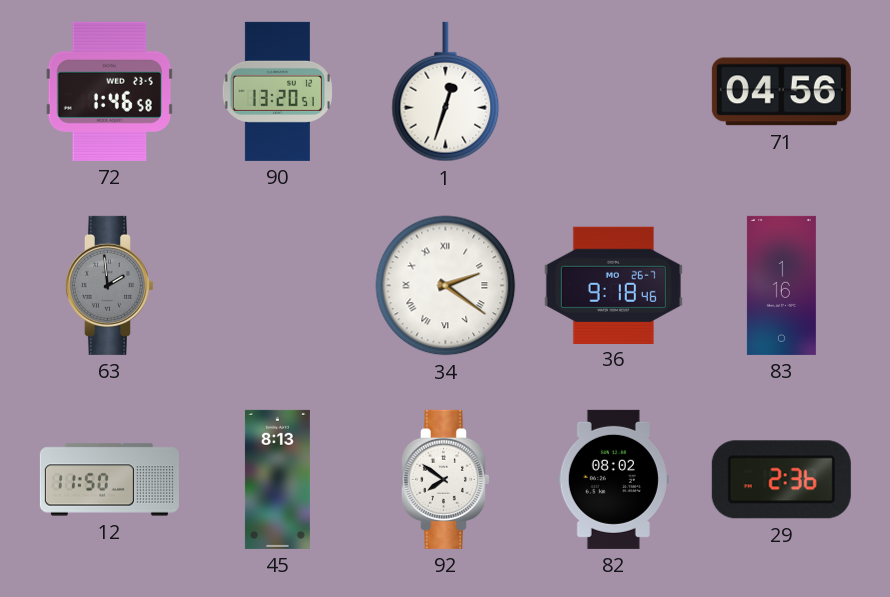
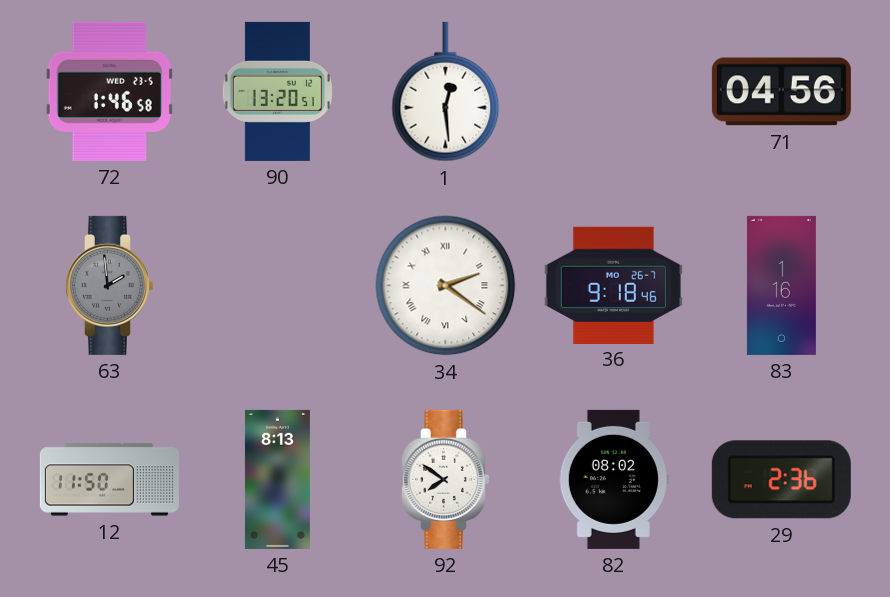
1: 12:33 -> 12:29
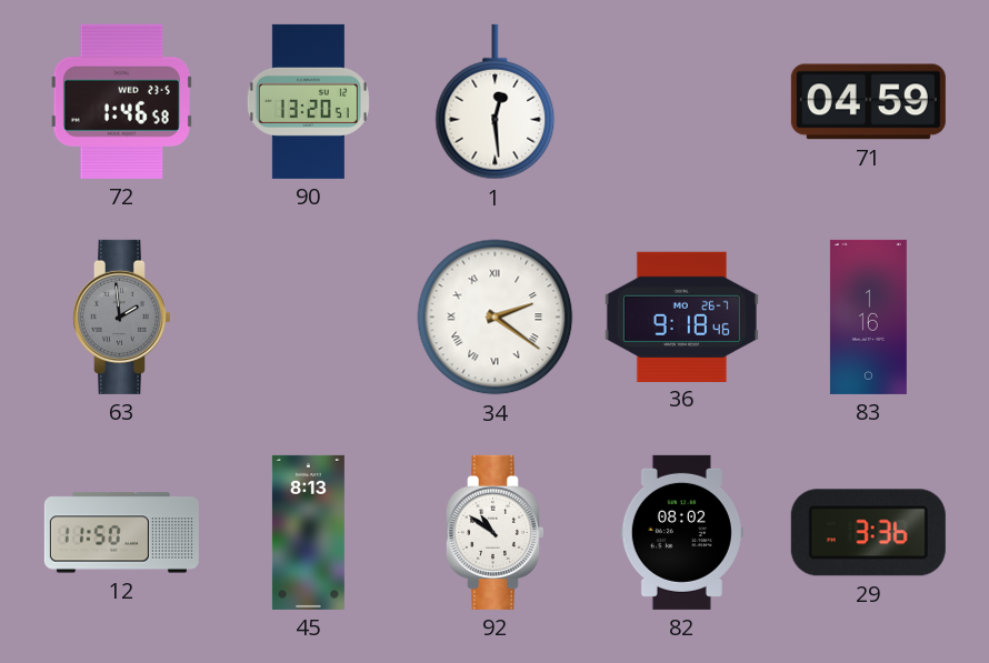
71: 04:56 -> 04:59
92: 7:51 -> 10:51
29: 2:36 -> 3:36
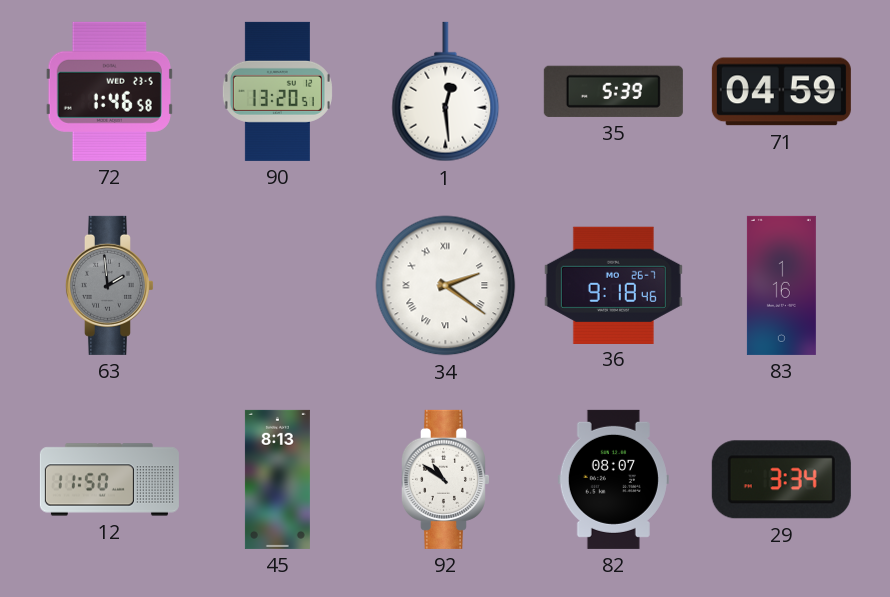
35: none -> 5:39
82: 08:02 -> 08:07
29: 3:36 -> 3:34
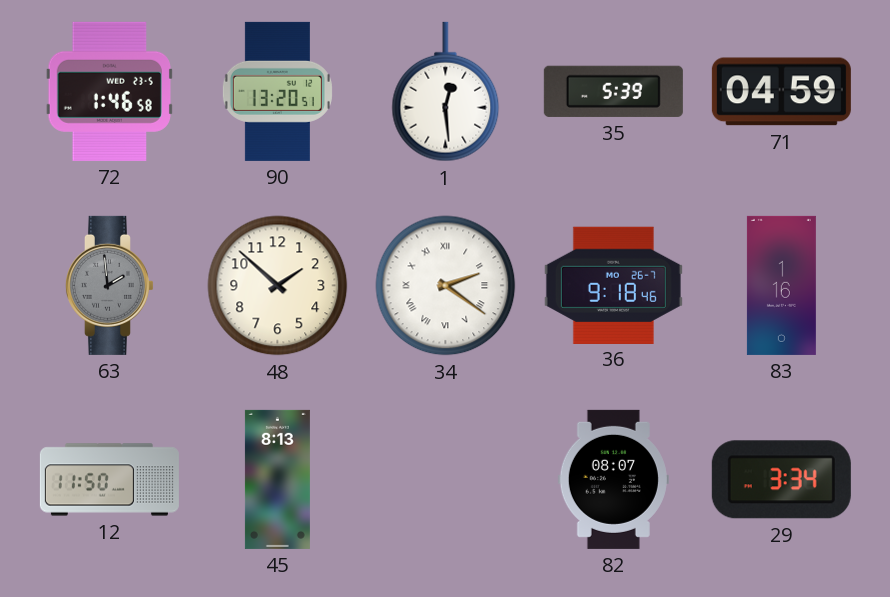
48: none -> 1:52
92: 10:51 -> none
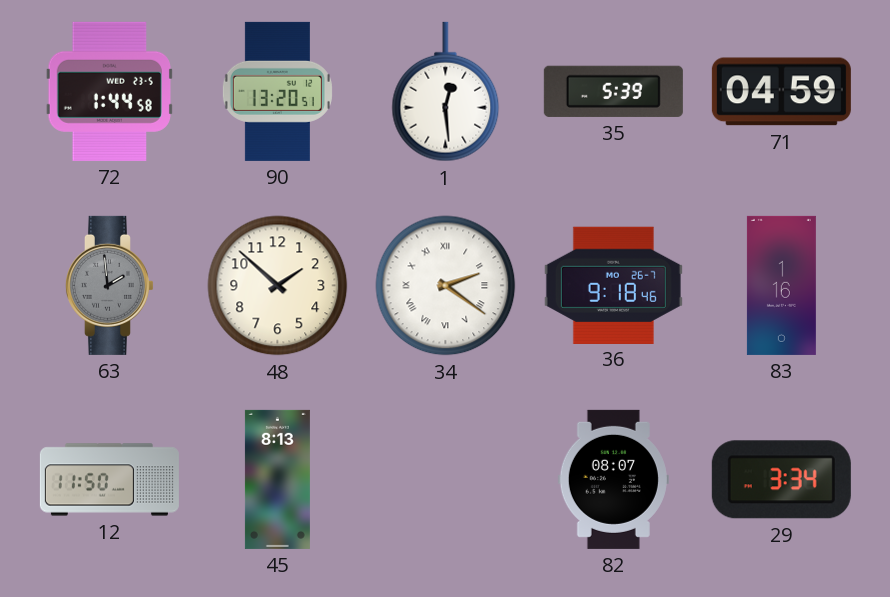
72: 1:46 -> 1:44
